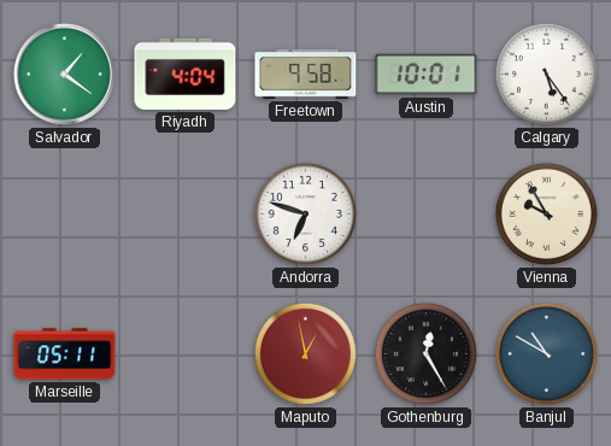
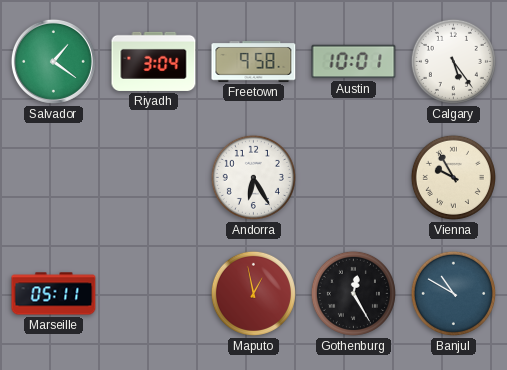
Riyadh: 4:04 -> 3:04
Andorra: 6:48 -> 6:25
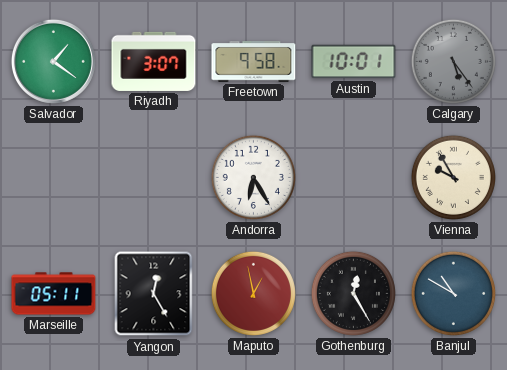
Riyadh: 3:04 -> 3:07
Calgary dial: white -> grey
Yangon: none -> 12:25
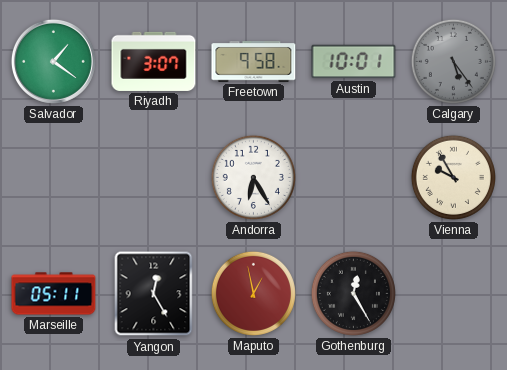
Banjul: 10:50 -> none
